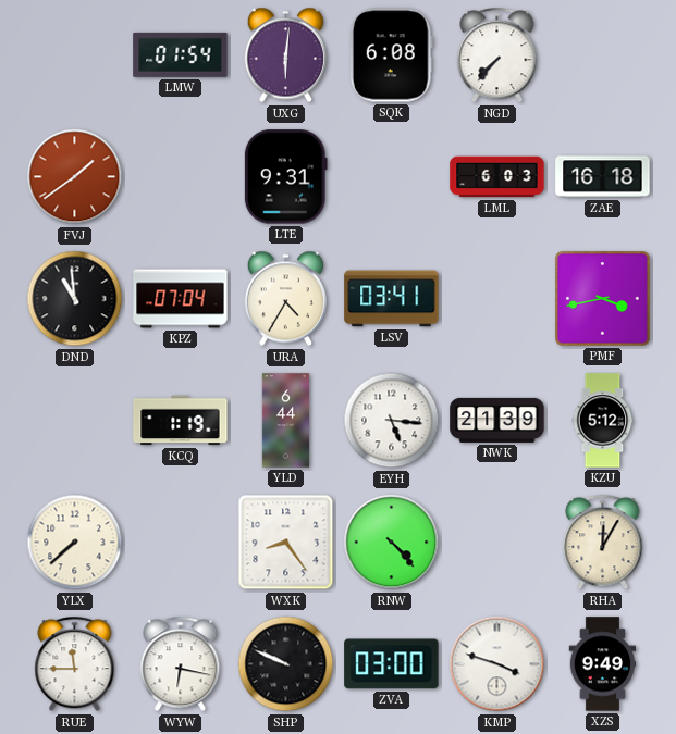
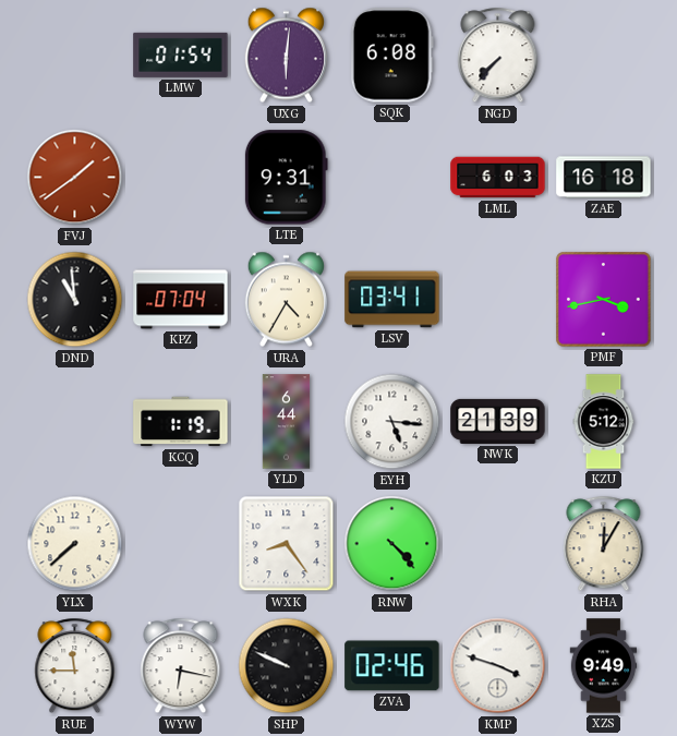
ZVA: 03:00 -> 02:46
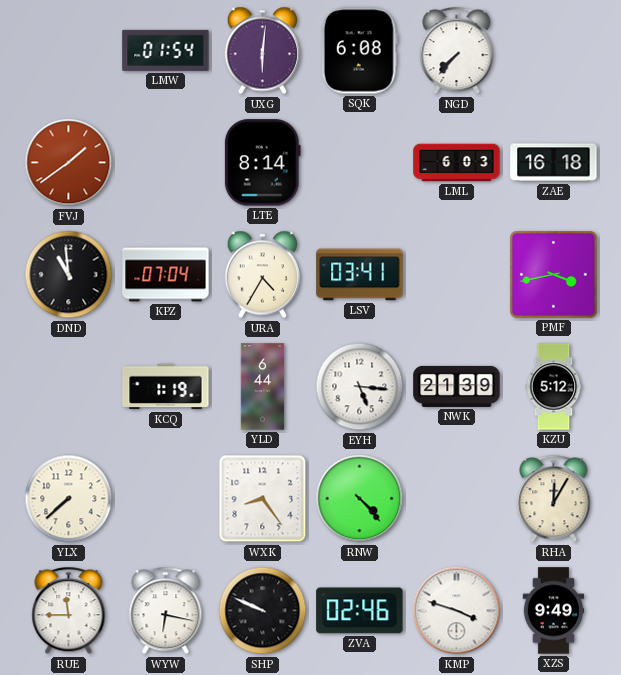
LTE: 9:31 -> 8:14
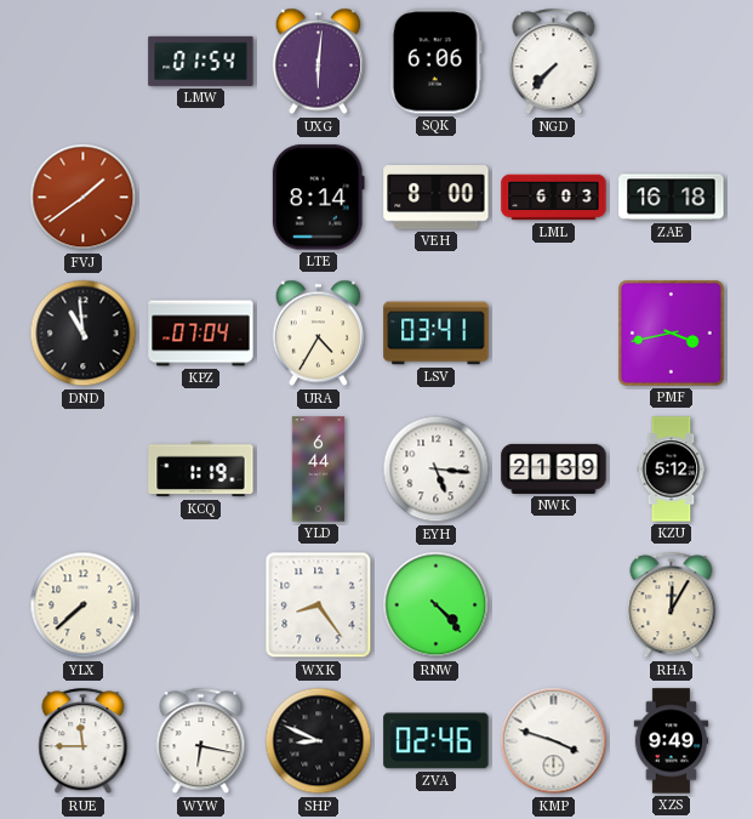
SQK: 6:08 -> 6:06
VEH: none -> 8:00
SHP: 9:49 -> 8:49
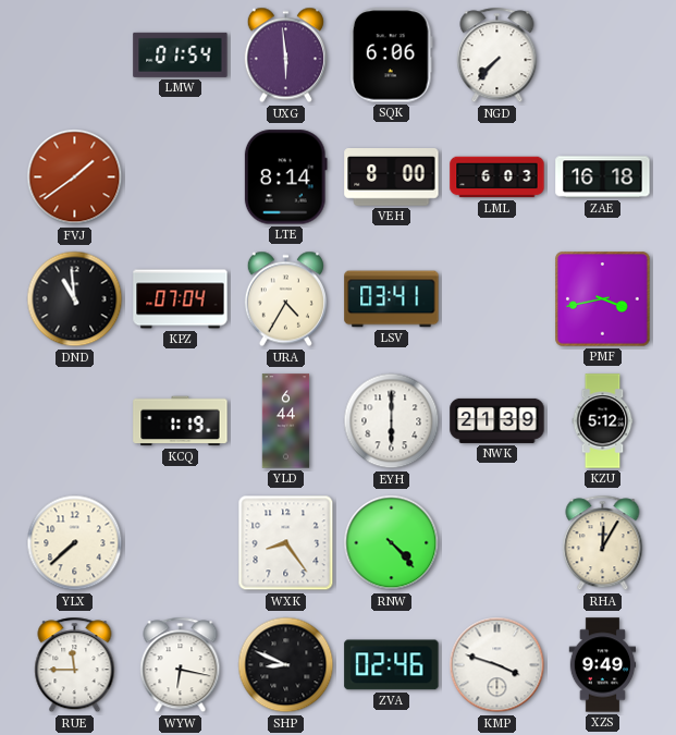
UXG: 6:01 -> 5:59
EYH: 5:16 -> 6:00
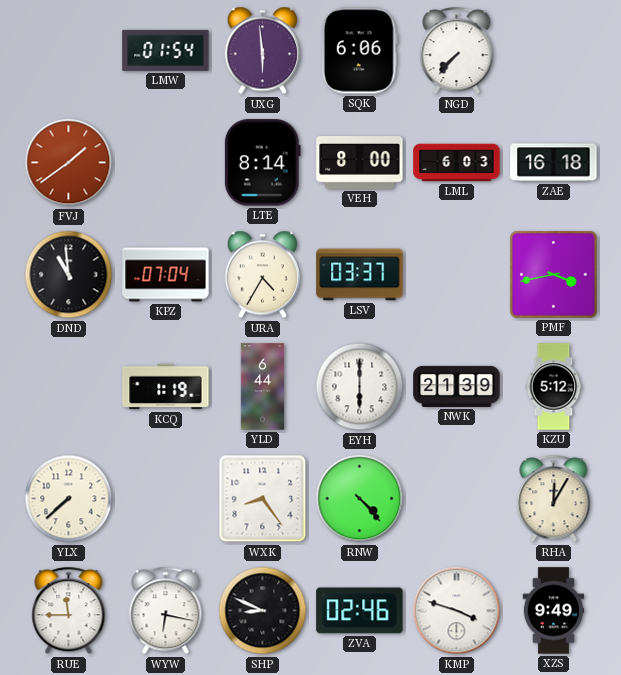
LSV: 03:41 -> 03:37
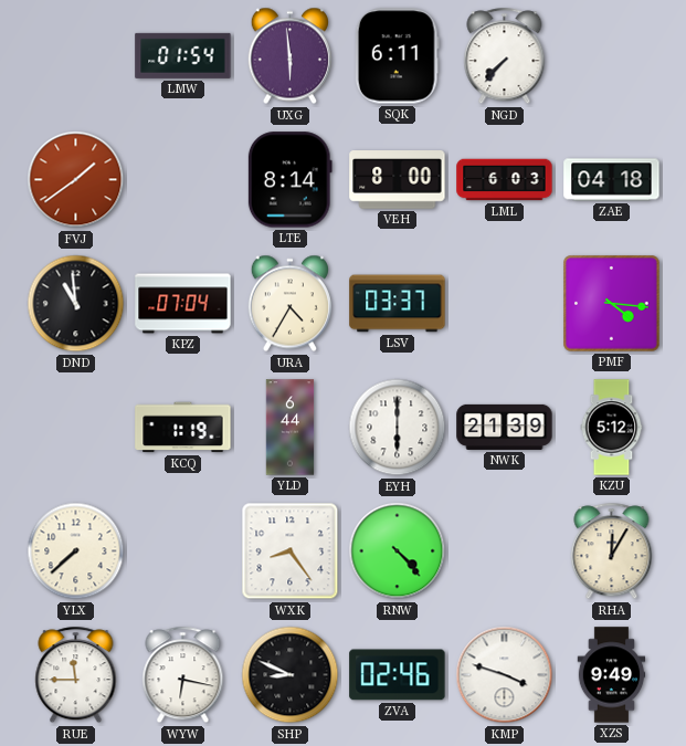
SQK: 6:06 -> 6:11
ZAE: 16:18 -> 04:18
PMF: 3:43 -> 4:16
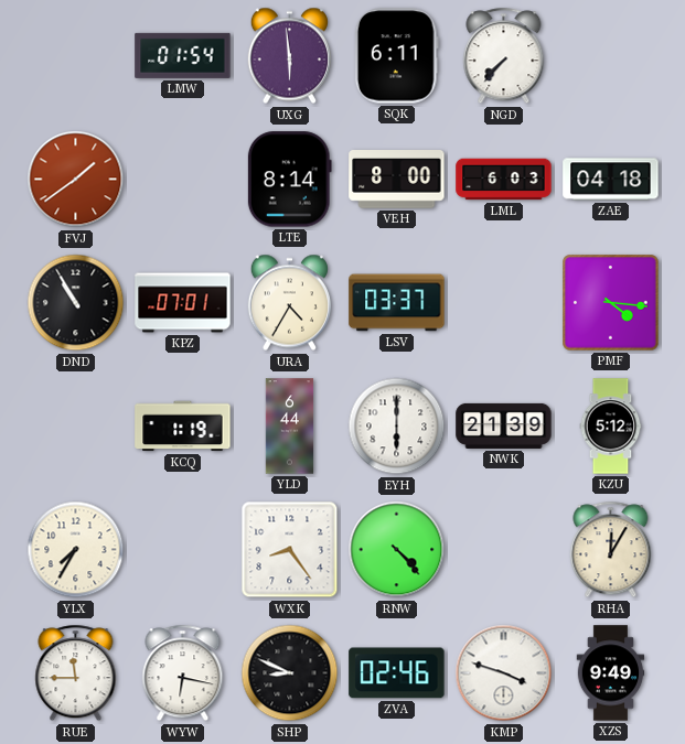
DND: 10:59 -> 10:55
KPZ: 07:04 -> 07:01
YLX: 7:38 -> 7:35
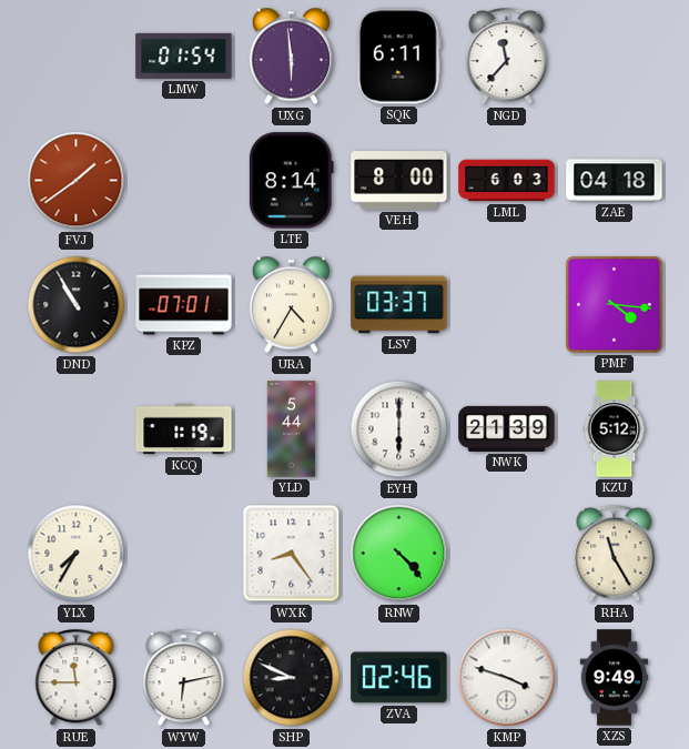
NGD: 7:37 -> 11:37
YLD: 6:44 -> 5:44
RHA: 12:05 -> 11:25
WYW: 6:17 -> 6:13
